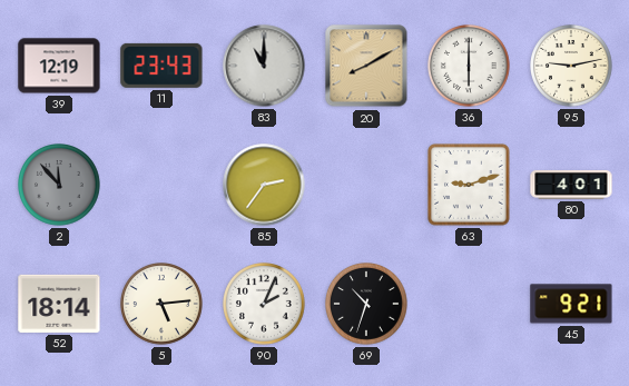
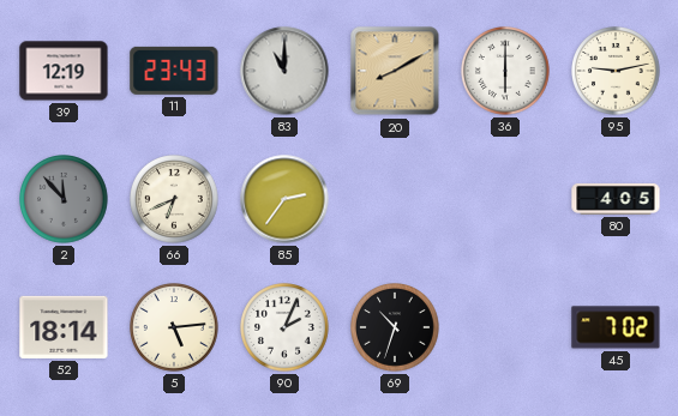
66: none -> 6:41
63: 9:12 -> none
80: 4:01 -> 4:05
45: 9:21 -> 7:02
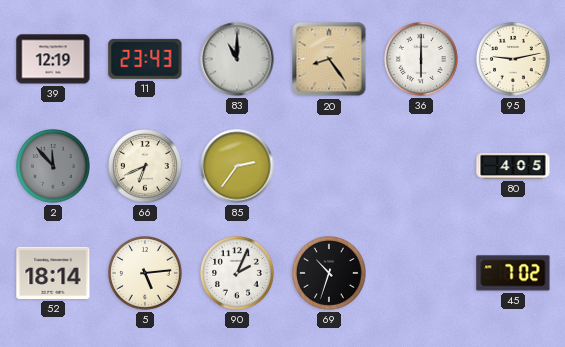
20: 8:10 -> 8:24
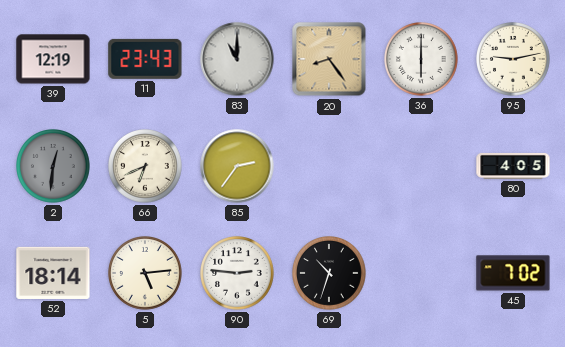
2: 11:53 -> 12:31
90: 2:04 -> 2:46
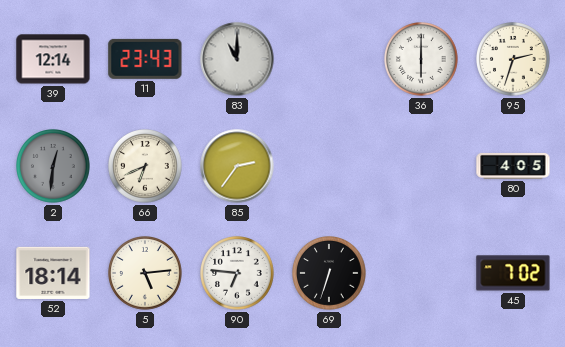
39: 12:19 -> 12:14
20: 8:24 -> none
95: 9:13 -> 2:33
90: 2:46 -> 6:46
69: 10:33 -> 6:33
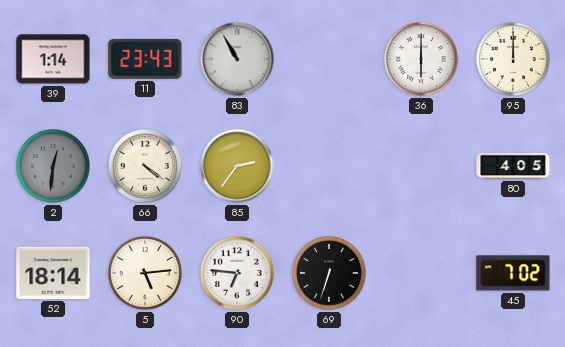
39: 12:14 -> 1:14
83: 11:00 -> 10:55
95: 2:33 -> 12:00
66: 6:41 -> 4:21
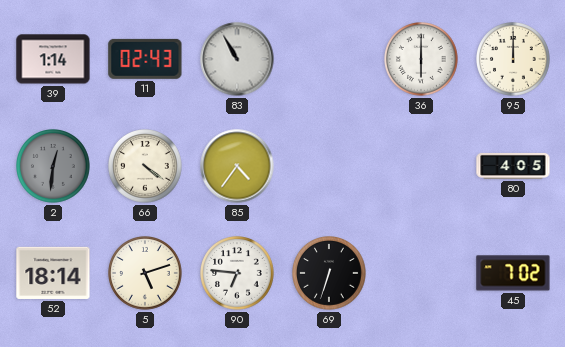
11: 23:43 -> 02:43
85: 2:36 -> 4:36
5: 5:14 -> 5:12
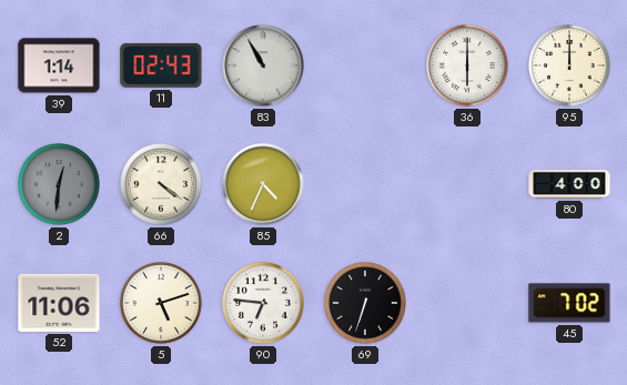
85: 4:36 -> 4:34
80: 4:05 -> 4:00
52: 18:14 -> 11:06
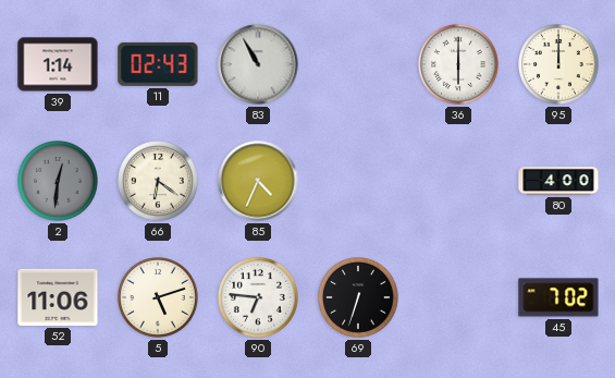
66: 4:21 -> 6:21
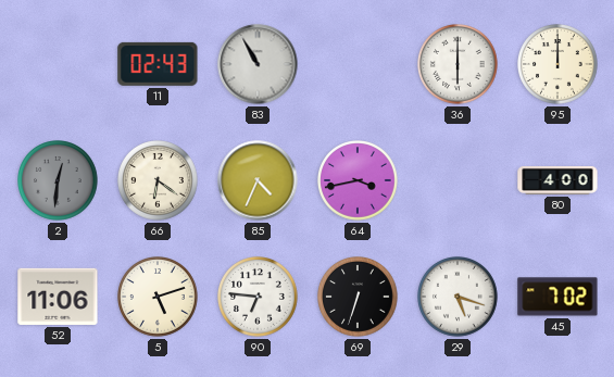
39: 1:14 -> none
64: none -> 3:43
29: none -> 5:18
